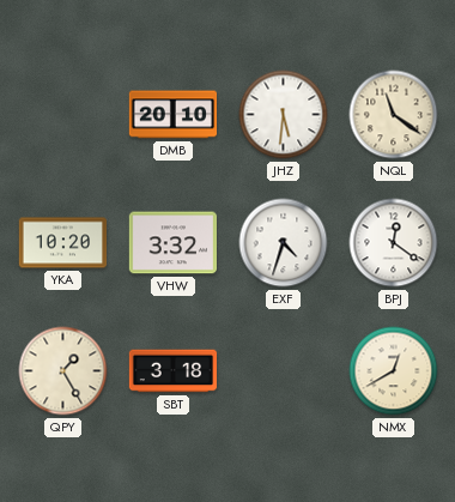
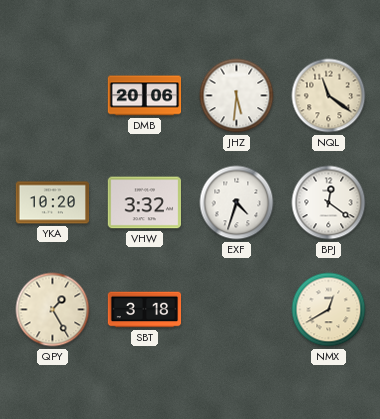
DMB: 20:10 -> 20:06
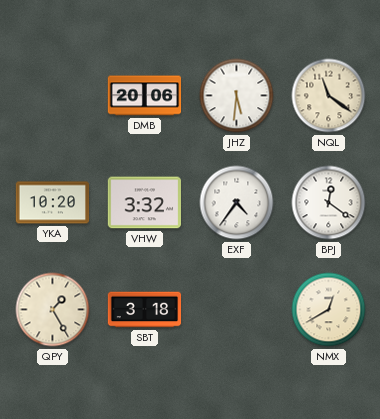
EXF: 4:33 -> 4:36
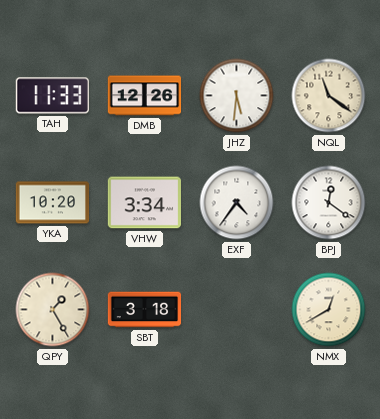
TAH: none -> 11:33
DMB: 20:06 -> 12:26
VHW: 3:32 -> 3:34
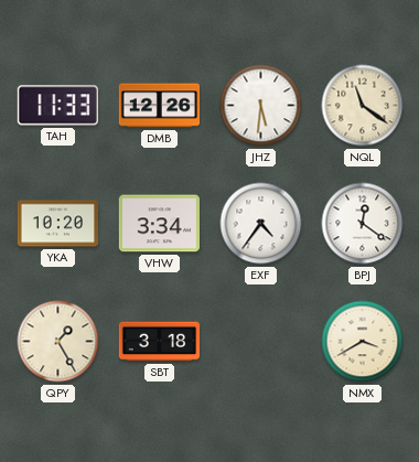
NMX: 12:40 -> 3:40
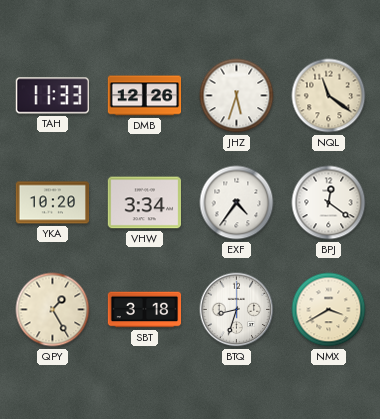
JHZ: 5:31 -> 5:33
BTQ: none -> 8:33
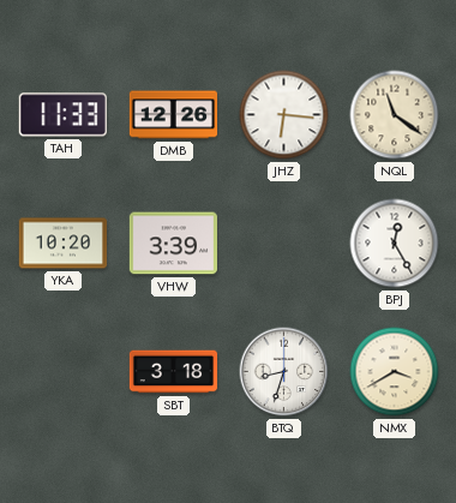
JHZ: 5:33 -> 6:16
VHW: 3:34 -> 3:39
EXF: 4:36 -> none
BPJ: 12:21 -> 12:25
QPY: 1:25 -> none
